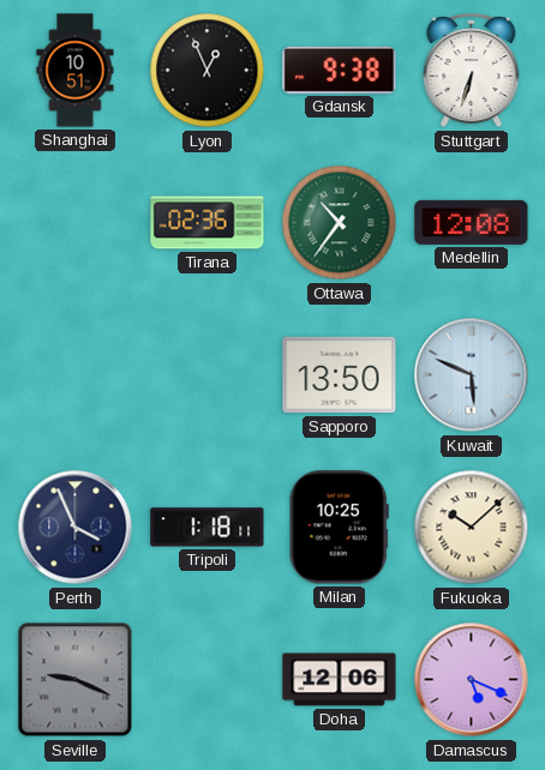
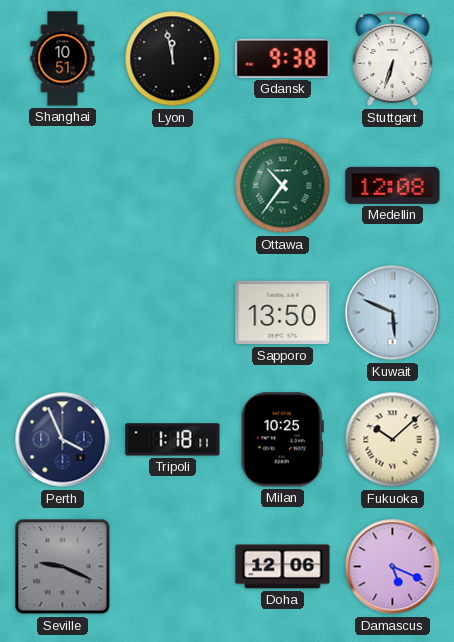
Lyon: 12:56 -> 11:58
Tirana: 02:36 -> none
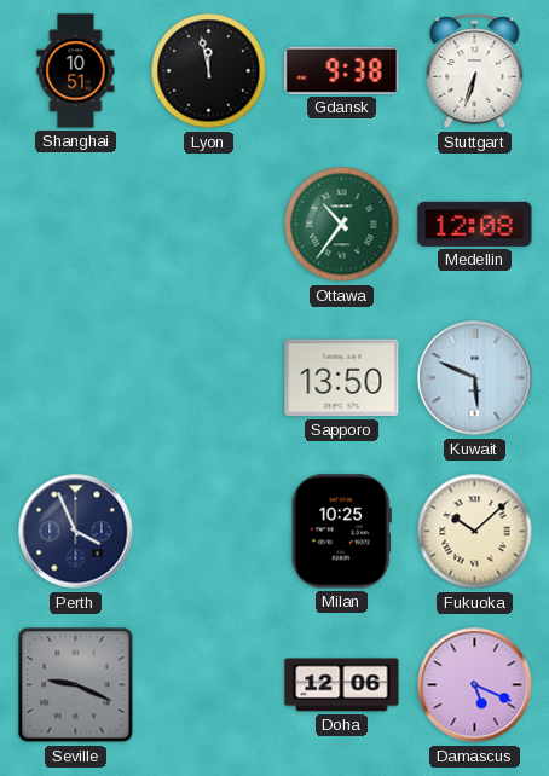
Tripoli: 1:18 -> none
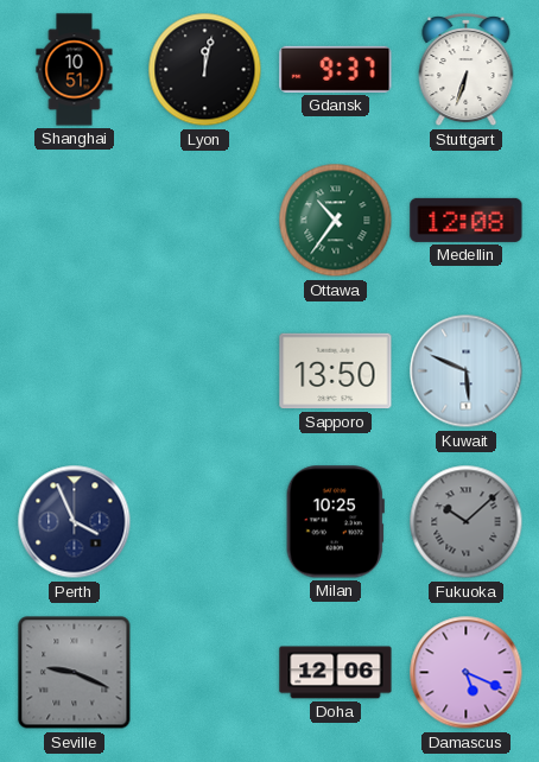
Lyon: 11:58 -> 12:02
Gdansk: 9:38 -> 9:37
Fukuoka dial: cream -> grey
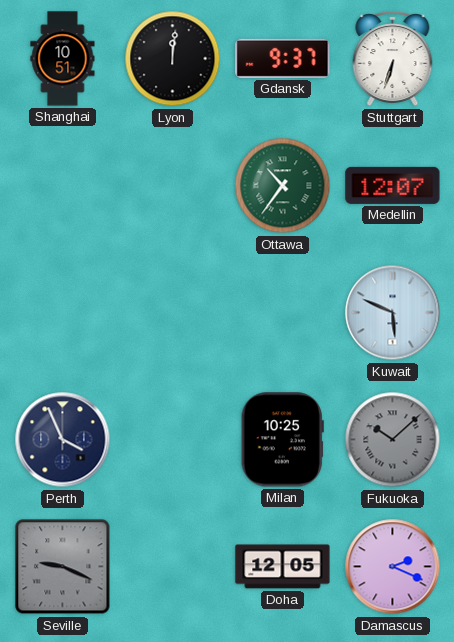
Lyon: 12:02 -> 12:01
Medellin: 12:08 -> 12:07
Sapporo: 13:50 -> none
Doha: 12:06 -> 12:05
Damascus: 5:19 -> 2:19
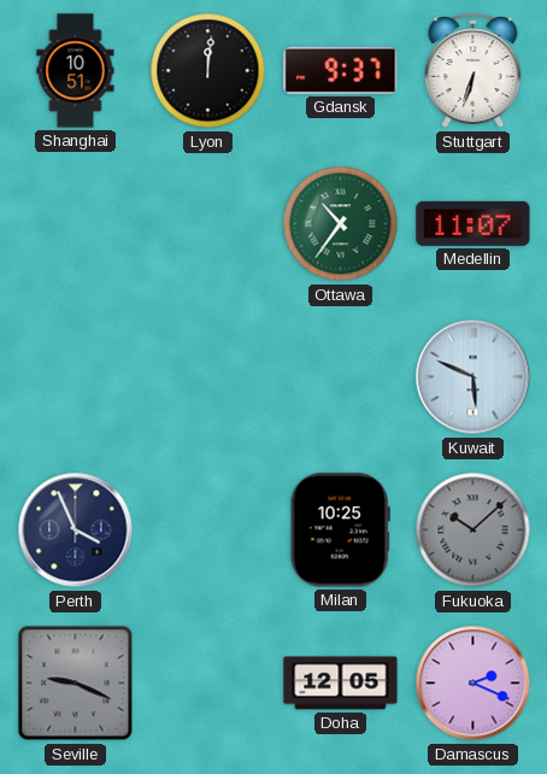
Medellin: 12:07 -> 11:07
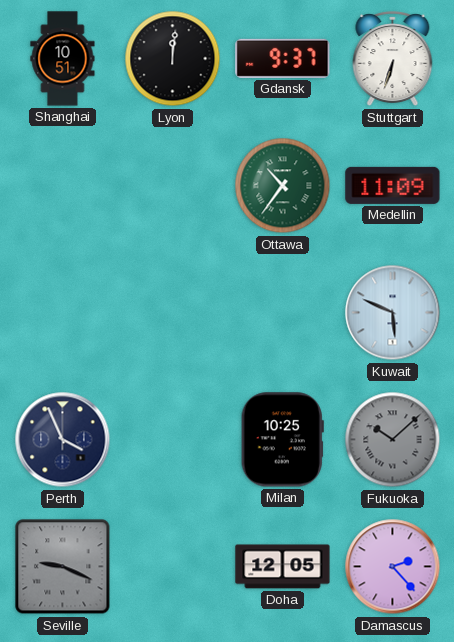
Medellin: 11:07 -> 11:09
Damascus: 2:19 -> 2:23
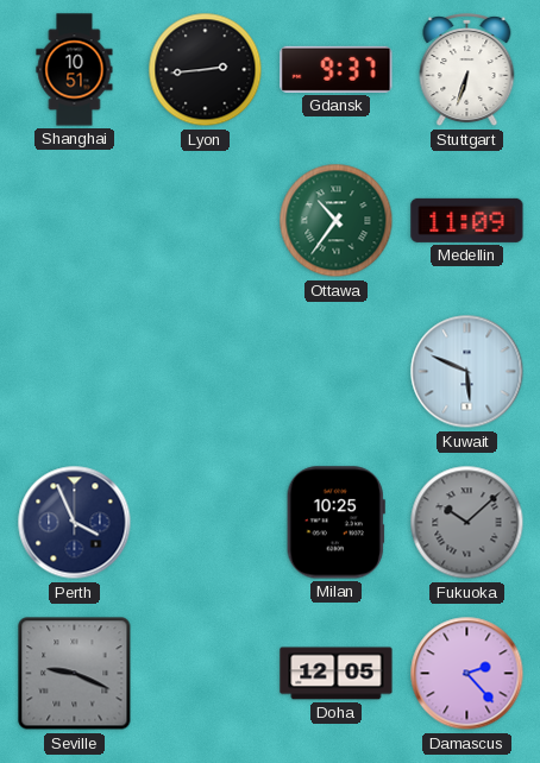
Lyon: 12:01 -> 2:44
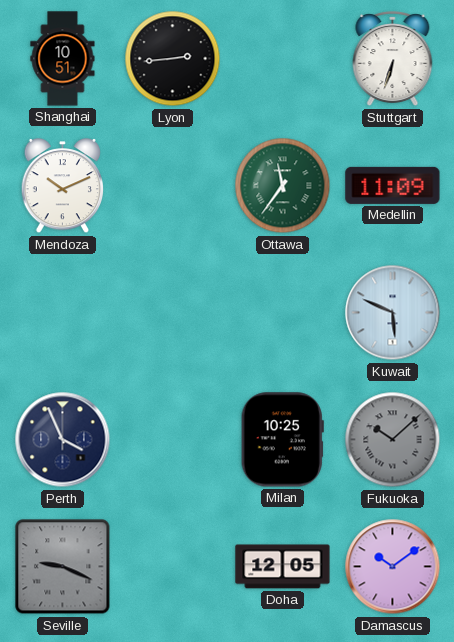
Gdansk: 9:37 -> none
Mendoza: none -> 10:11
Ottawa: 10:36 -> 11:36
Damascus: 2:23 -> 10:09
